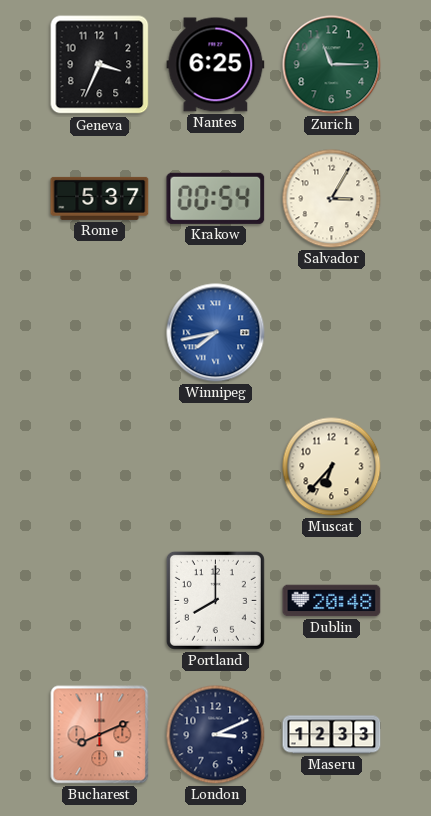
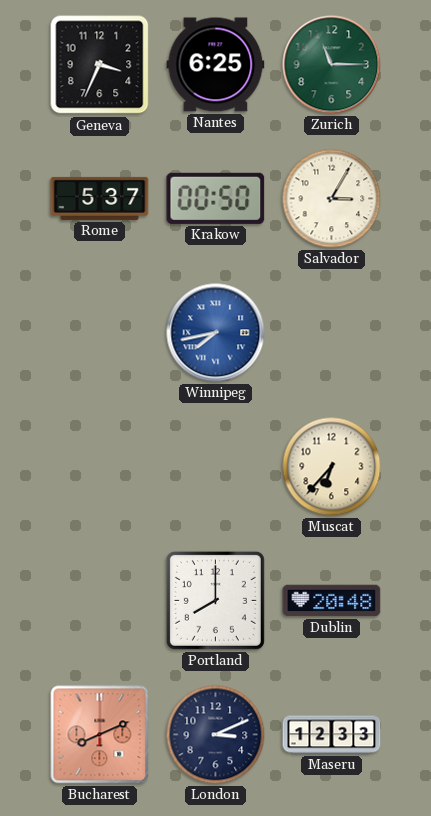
Krakow: 00:54 -> 00:50
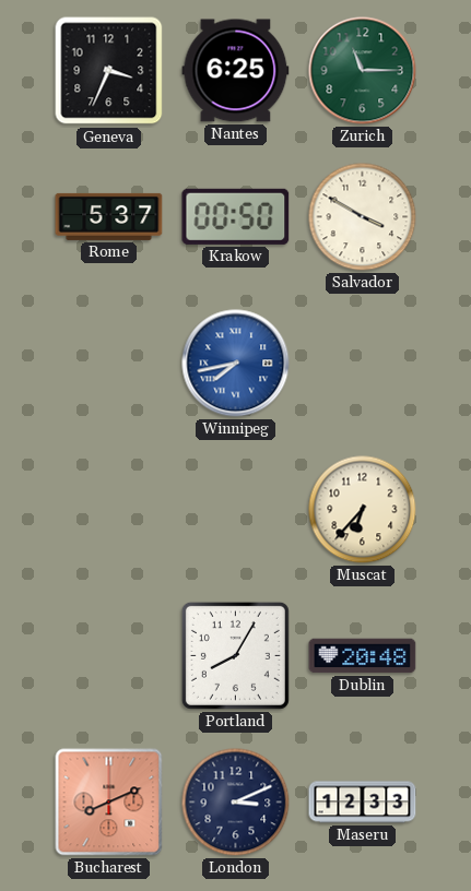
Salvador: 3:05 -> 3:50
Portland: 8:00 -> 8:05
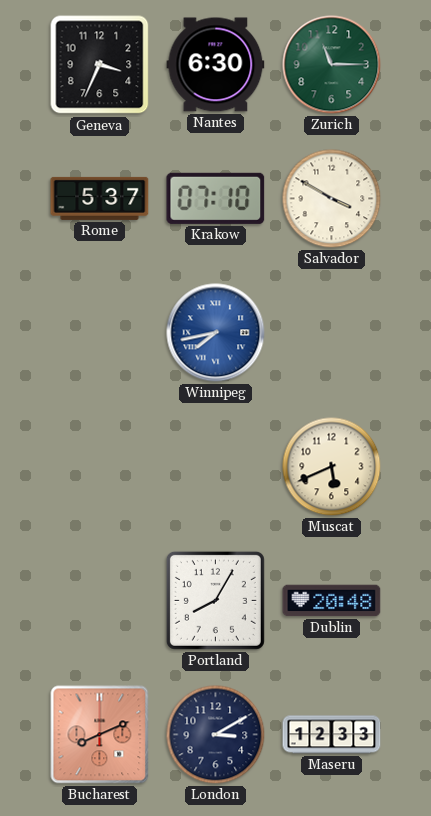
Nantes: 6:25 -> 6:30
Krakow: 00:50 -> 07:10
Muscat: 6:37 -> 5:41
London: 3:11 -> 3:10
